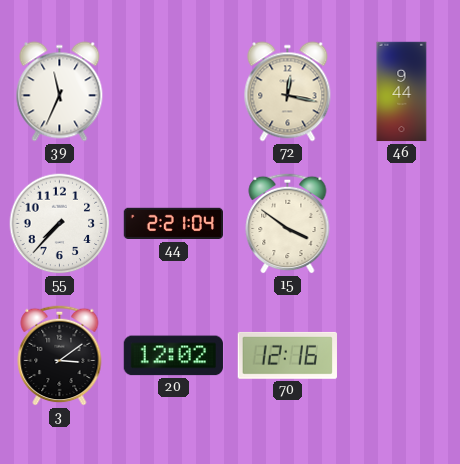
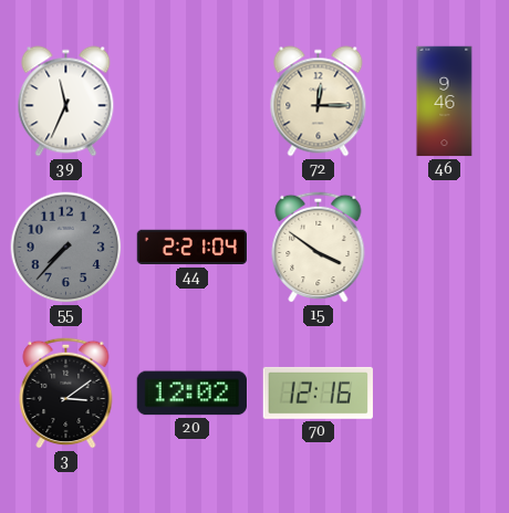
72: 12:17 -> 12:15
46: 9:44 -> 9:46
55 dial: white -> grey
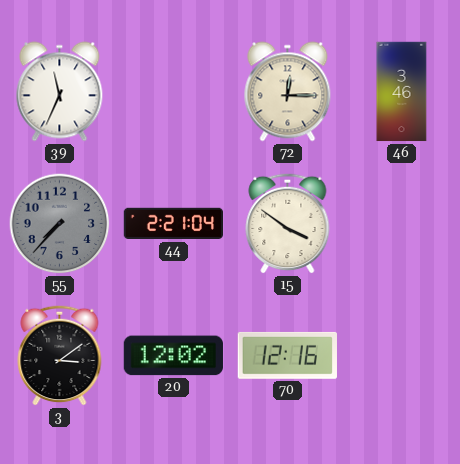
46: 9:46 -> 3:46
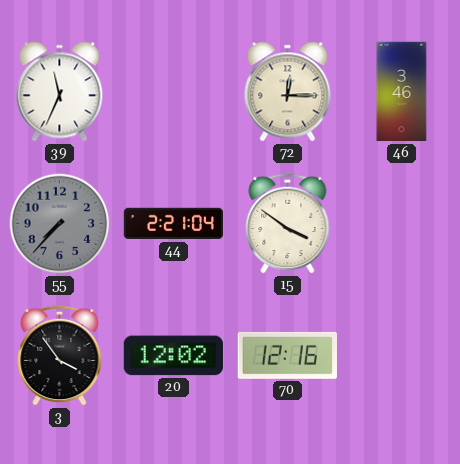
3: 3:09 -> 3:54
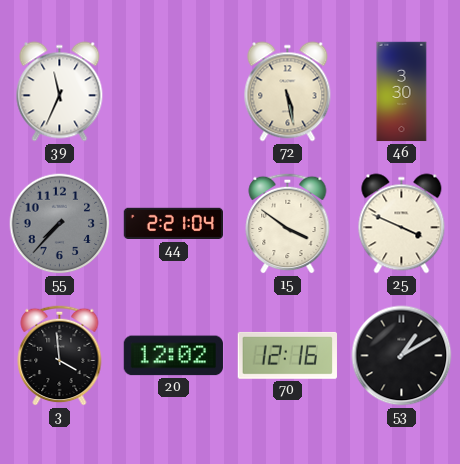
72: 12:15 -> 5:28
46: 3:46 -> 3:30
25: none -> 3:49
3: 3:54 -> 3:59
53: none -> 1:10
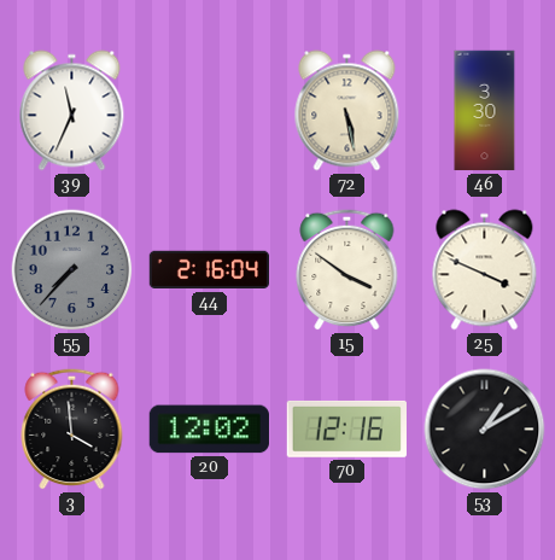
44: 2:21 -> 2:16
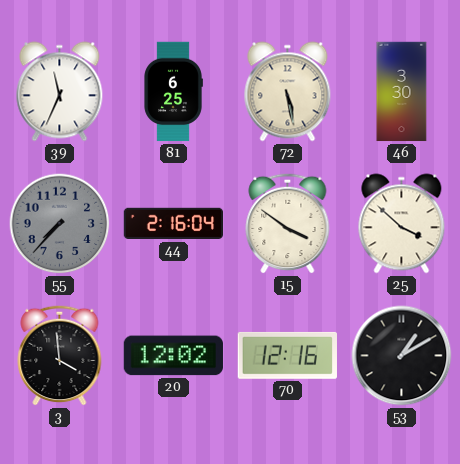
81: none -> 6:25
25: 3:49 -> 3:52
